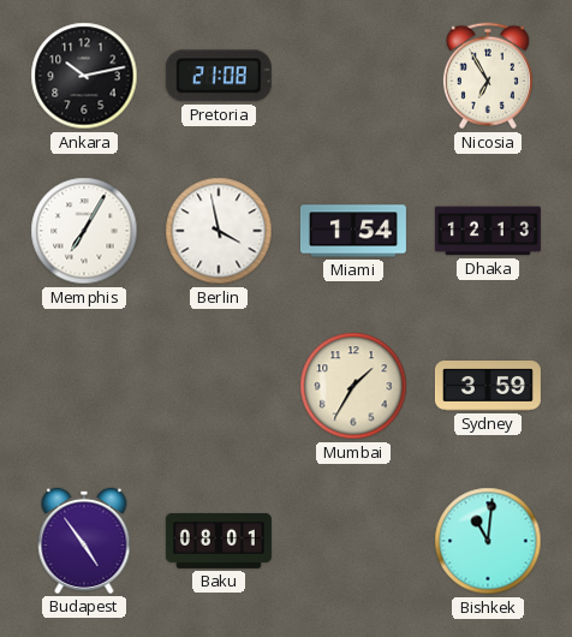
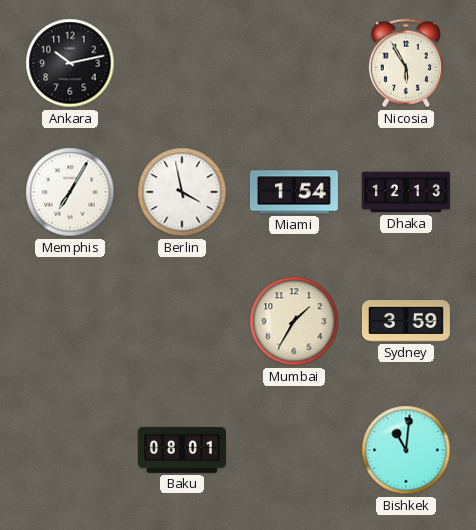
Pretoria: 21:08 -> none
Nicosia: 6:55 -> 5:55
Budapest: 4:54 -> none
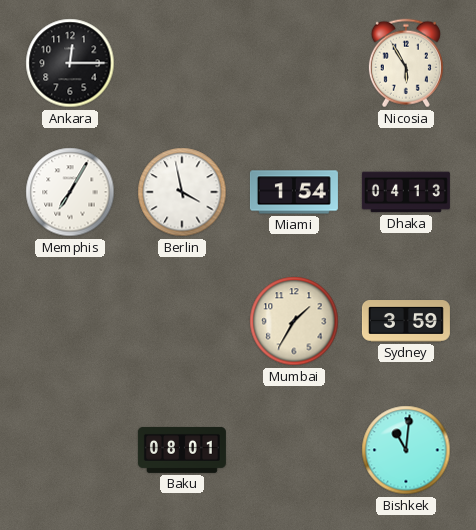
Ankara: 10:13 -> 12:15
Dhaka: 12:13 -> 04:13
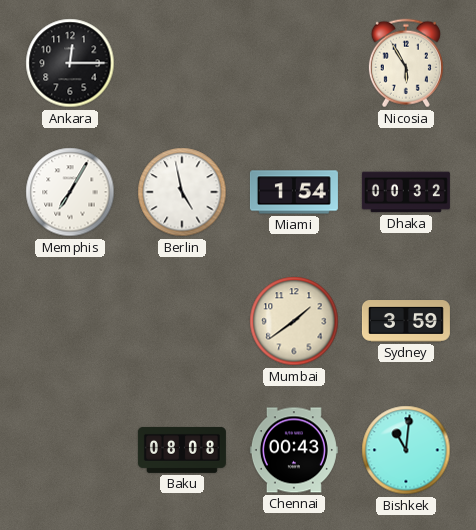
Berlin: 3:58 -> 4:58
Dhaka: 04:13 -> 00:32
Mumbai: 1:35 -> 1:39
Baku: 08:01 -> 08:08
Chennai: none -> 00:43
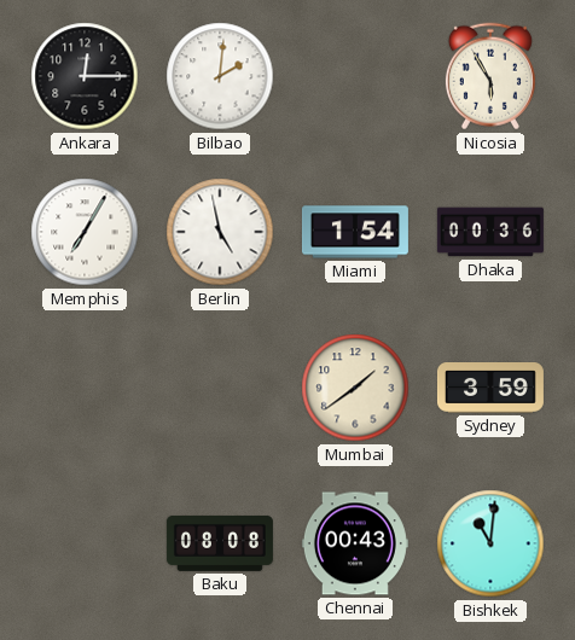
Bilbao: none -> 2:01
Dhaka: 00:32 -> 00:36
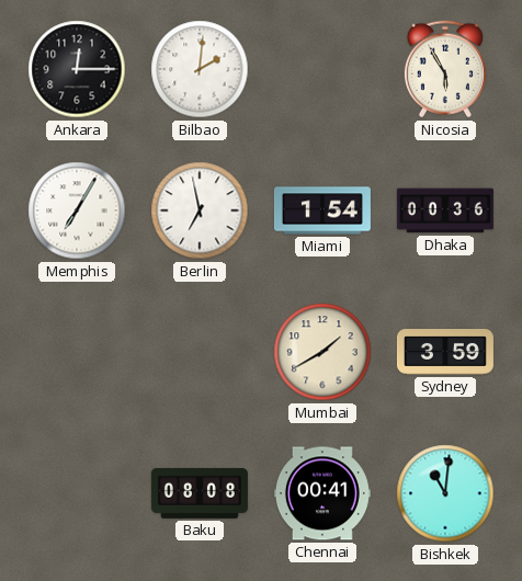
Berlin: 4:58 -> 6:58
Mumbai: 1:39 -> 1:40
Chennai: 00:43 -> 00:41
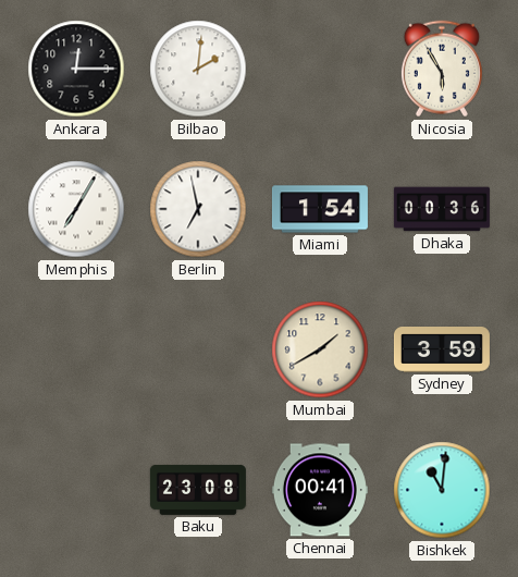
Baku: 08:08 -> 23:08
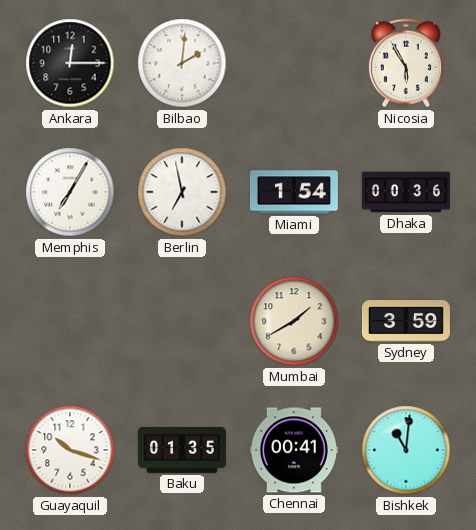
Guayaquil: none -> 10:18
Baku: 23:08 -> 01:35
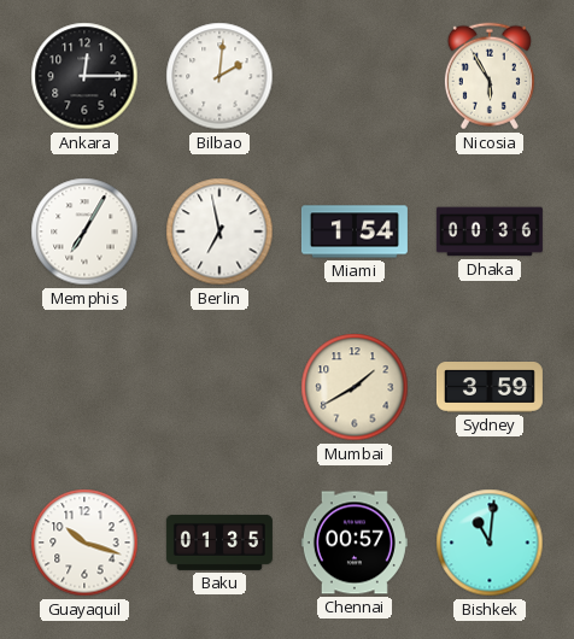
Chennai: 00:41 -> 00:57
